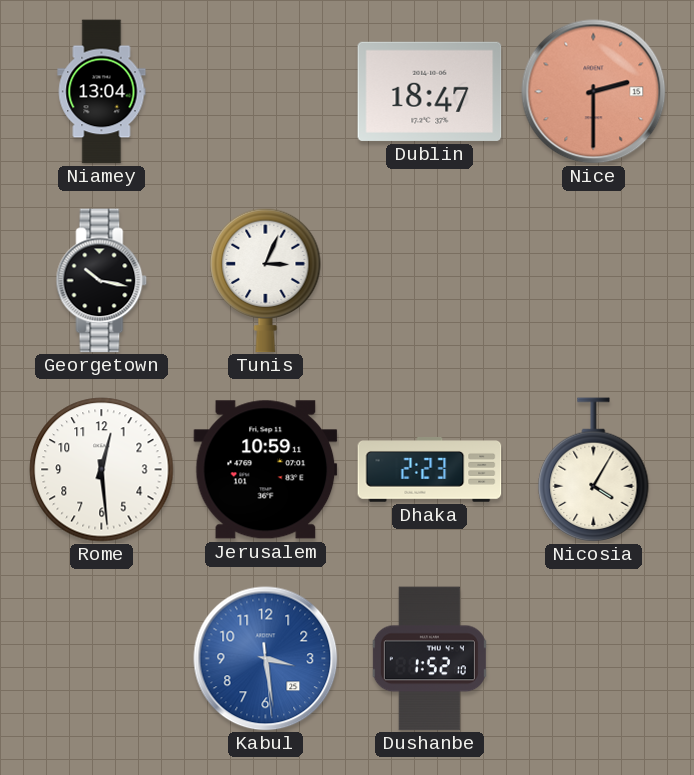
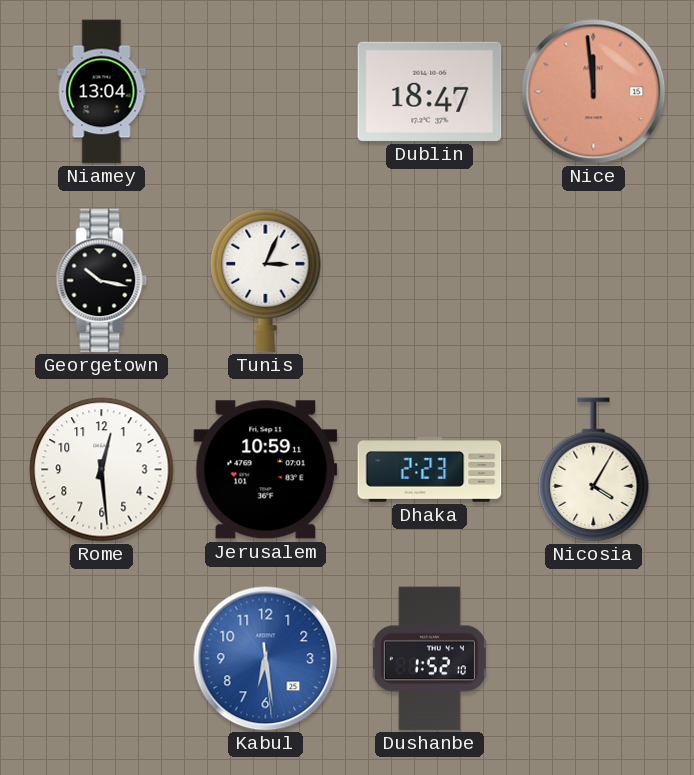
Nice: 2:30 -> 11:59
Kabul: 3:28 -> 6:28
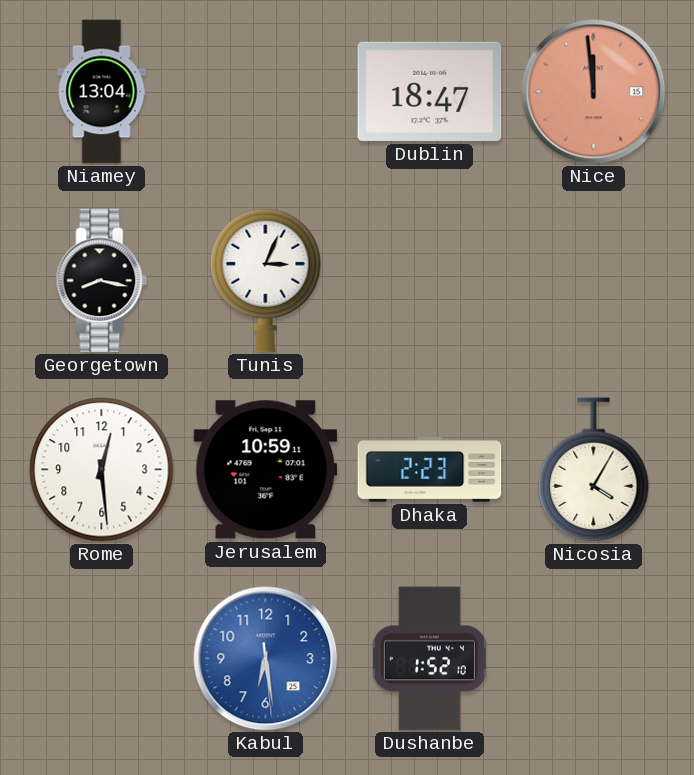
Georgetown: 10:17 -> 8:17
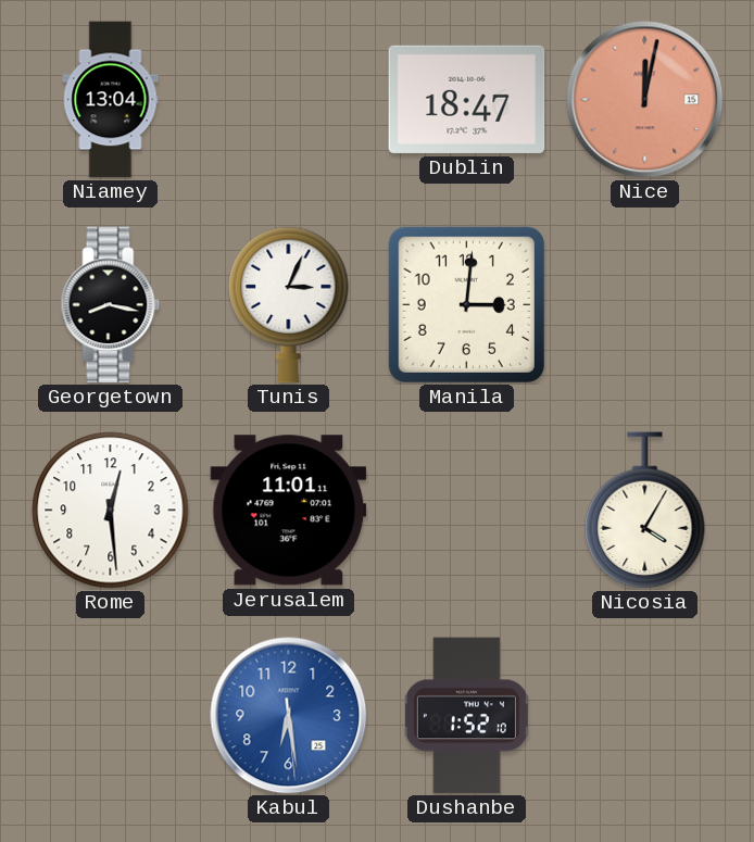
Nice: 11:59 -> 12:02
Manila: none -> 3:01
Jerusalem: 10:59 -> 11:01
Dhaka: 2:23 -> none
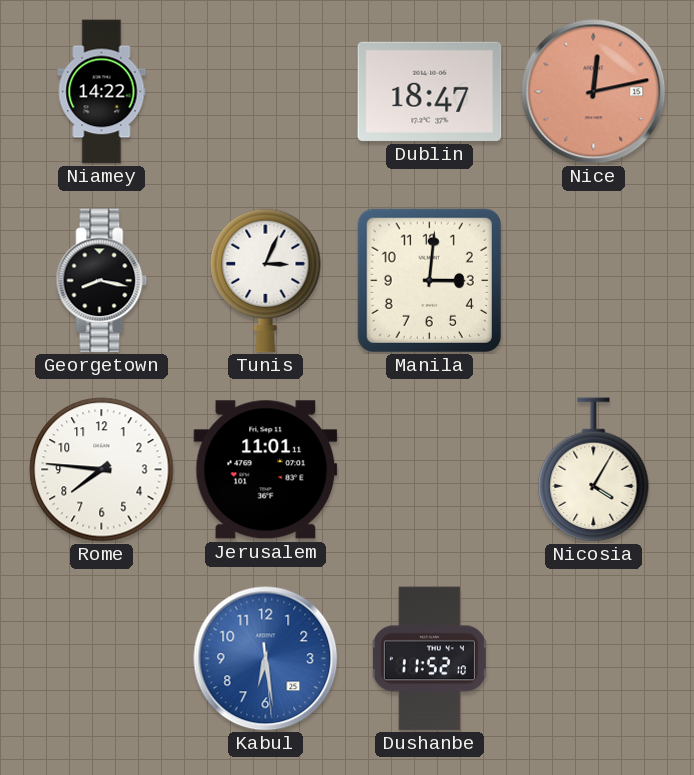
Niamey: 13:04 -> 14:22
Nice: 12:02 -> 12:13
Rome: 12:29 -> 7:46
Dushanbe: 1:52 -> 11:52
